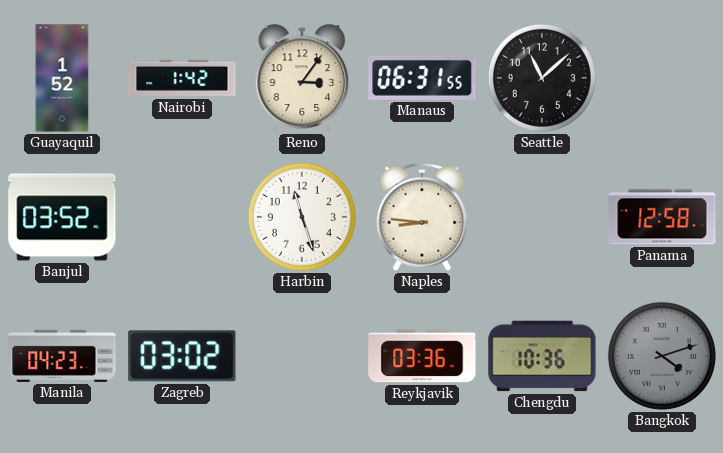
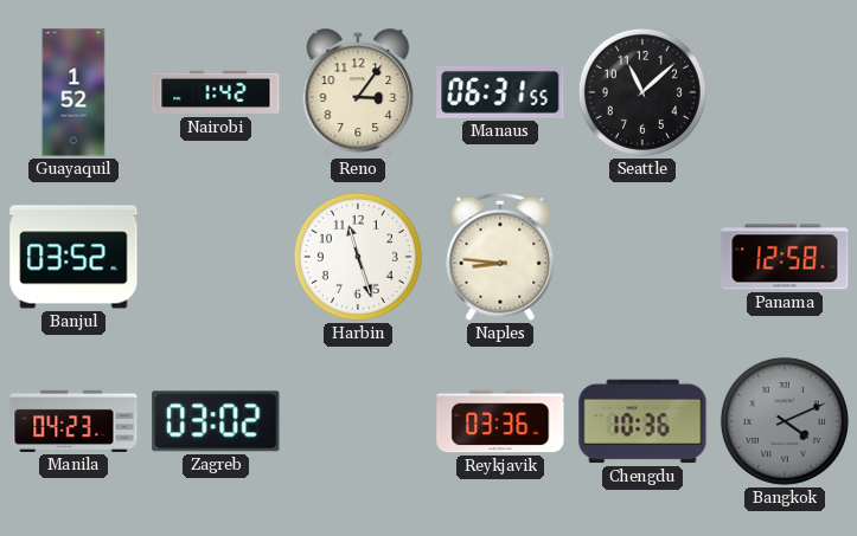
Bangkok: 4:12 -> 4:11
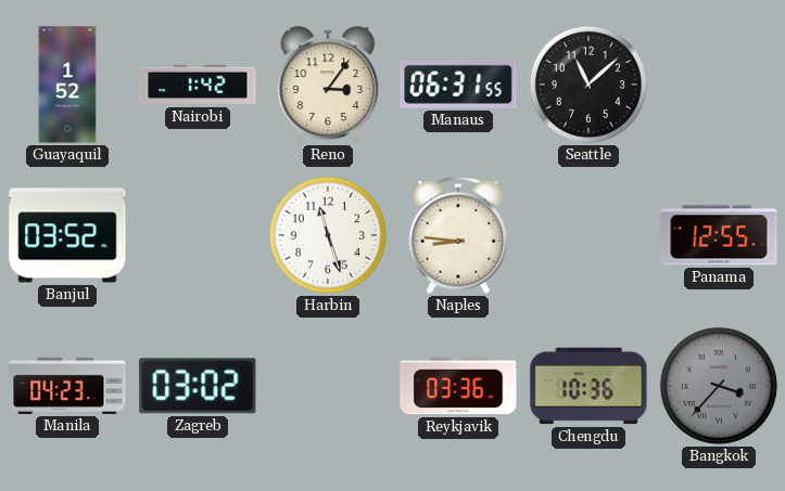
Panama: 12:58 -> 12:55
Bangkok: 4:11 -> 3:37
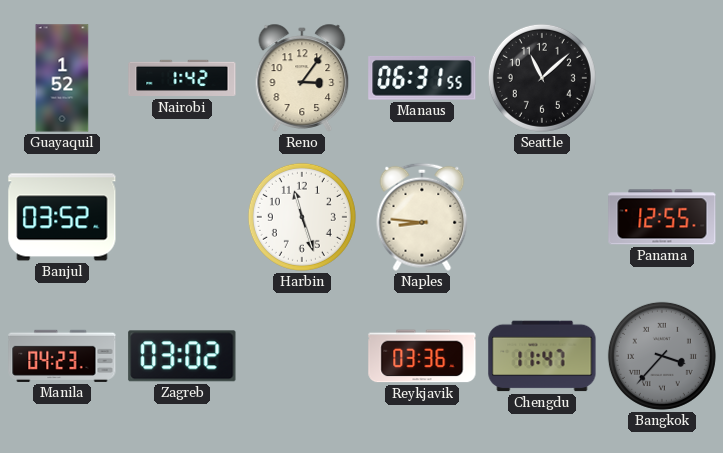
Chengdu: 10:36 -> 11:47
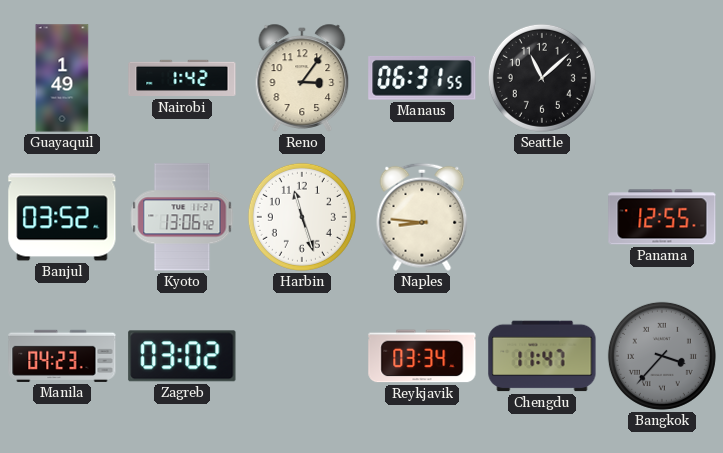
Guayaquil: 1:52 -> 1:49
Kyoto: none -> 13:06
Reykjavik: 03:36 -> 03:34
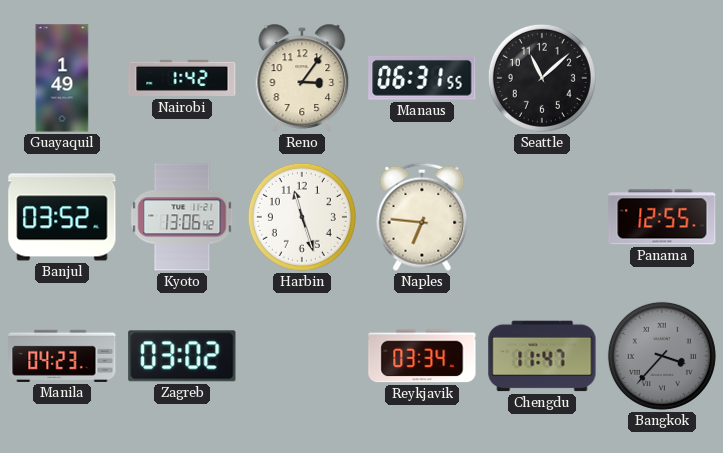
Naples: 8:46 -> 6:46
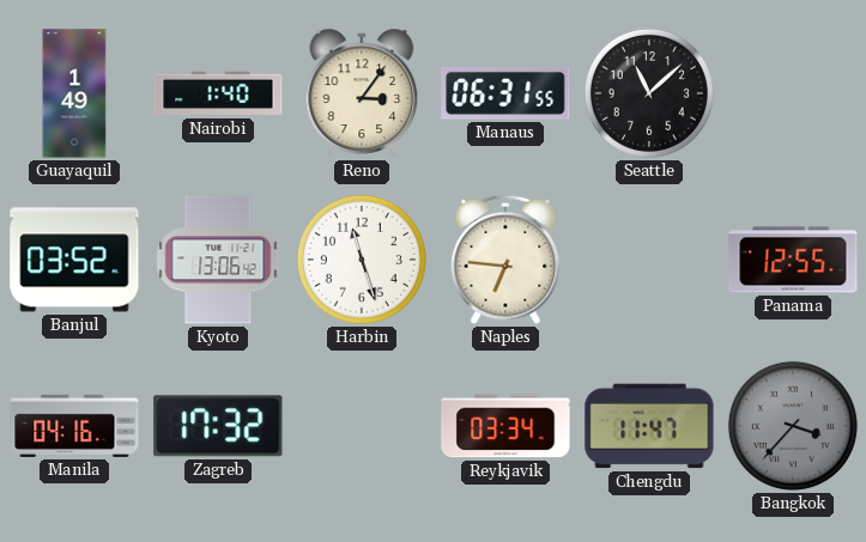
Nairobi: 1:42 -> 1:40
Manila: 04:23 -> 04:16
Zagreb: 03:02 -> 17:32
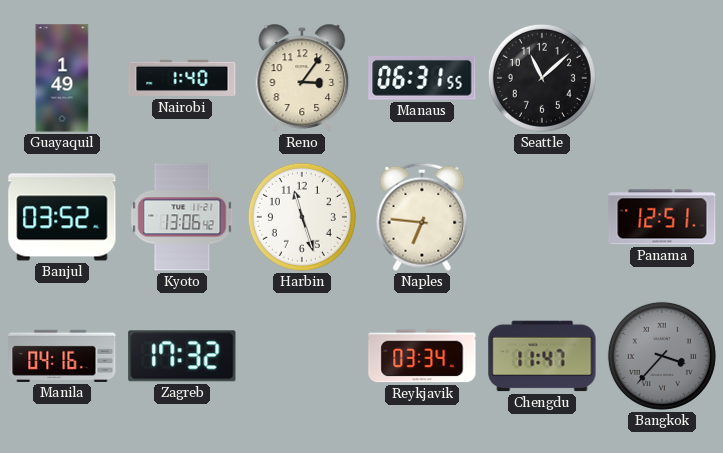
Panama: 12:55 -> 12:51
